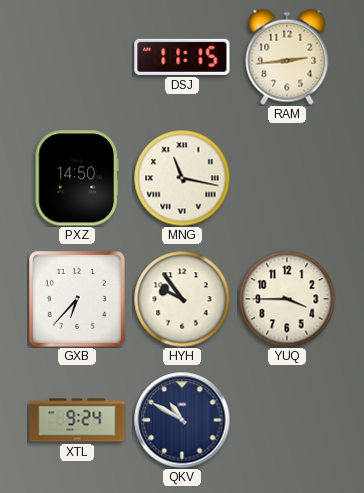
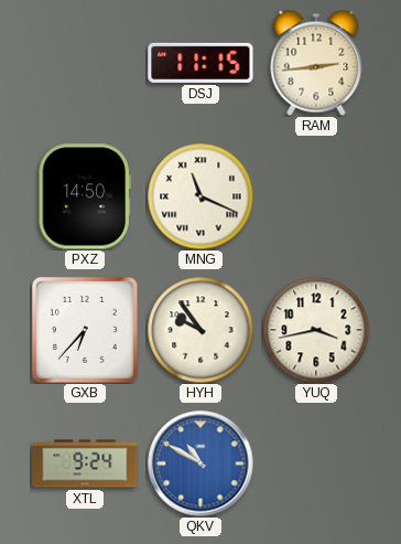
MNG: 11:17 -> 11:19
YUQ: 3:45 -> 3:43
QKV dial: navy -> blue
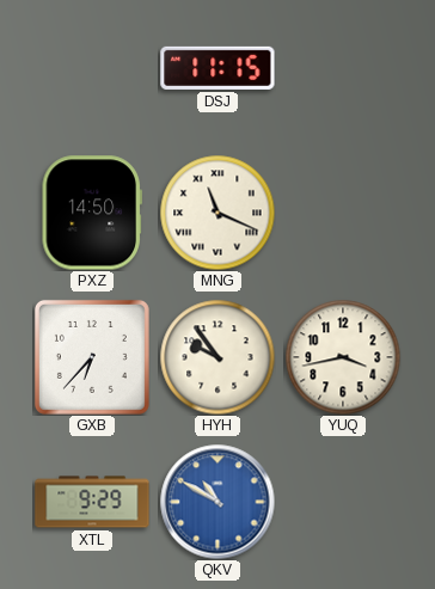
RAM: 2:44 -> none
XTL: 9:24 -> 9:29
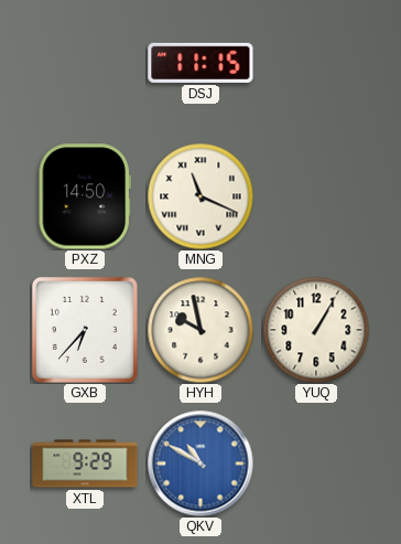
HYH: 9:54 -> 9:58
YUQ: 3:43 -> 1:05
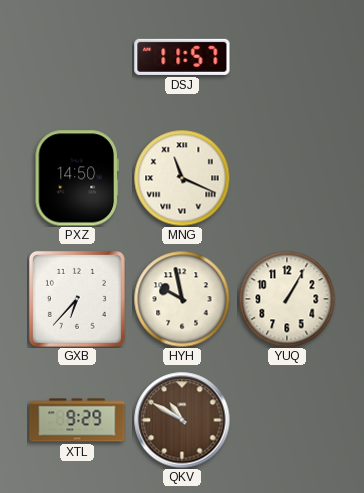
DSJ: 11:15 -> 11:57
QKV dial: blue -> brown
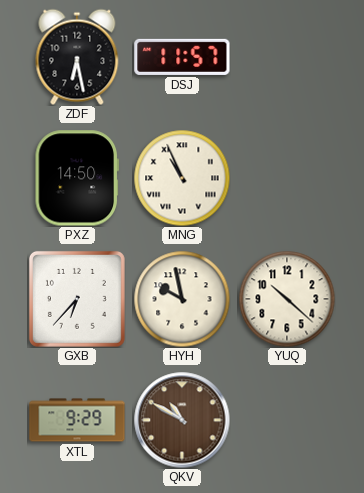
ZDF: none -> 6:28
MNG: 11:19 -> 10:56
YUQ: 1:05 -> 10:22
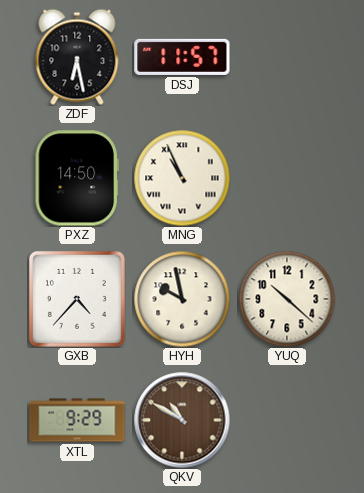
GXB: 6:37 -> 4:37
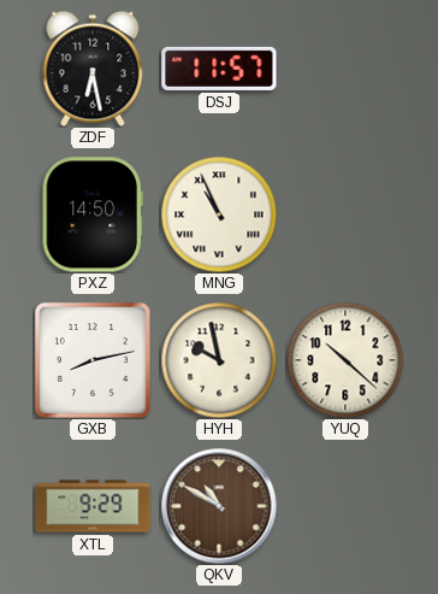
GXB: 4:37 -> 8:13
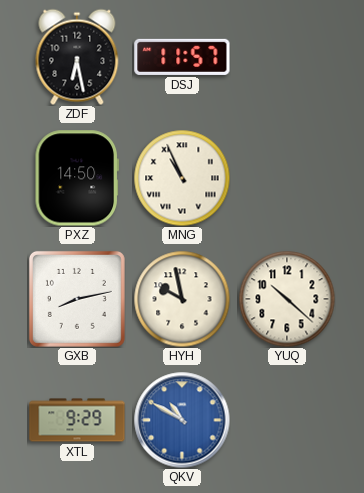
QKV dial: brown -> blue
